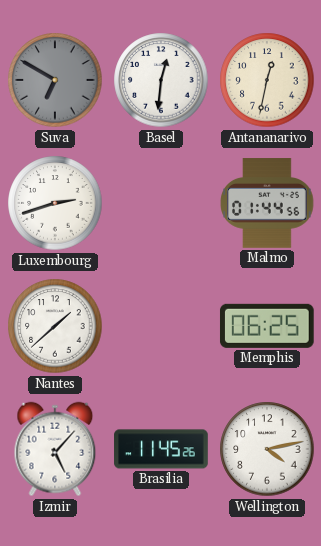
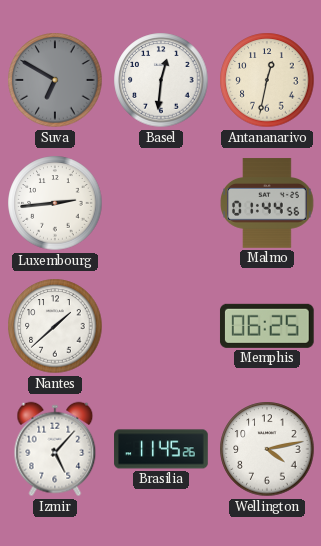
Luxembourg: 2:42 -> 2:44
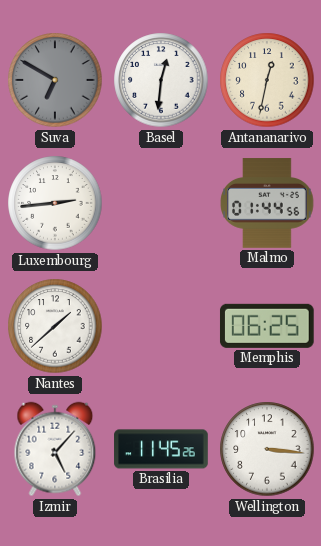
Wellington: 4:13 -> 3:16
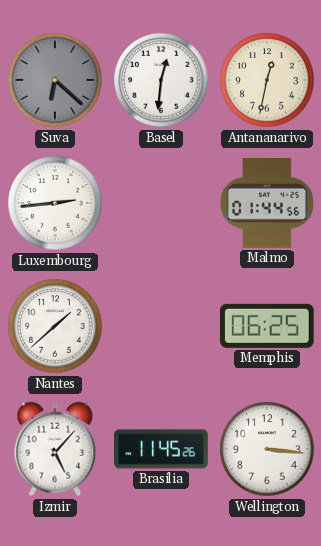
Suva: 6:50 -> 6:22
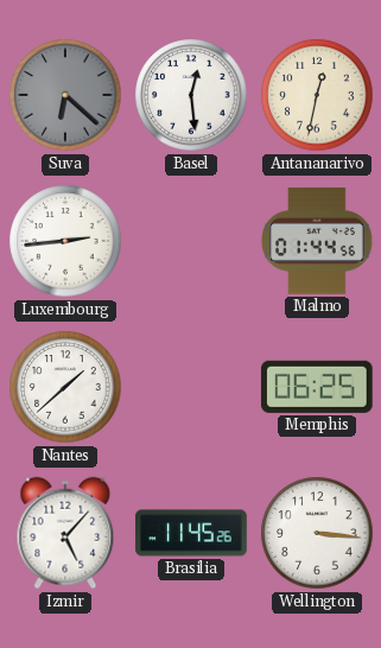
Basel: 12:31 -> 12:29
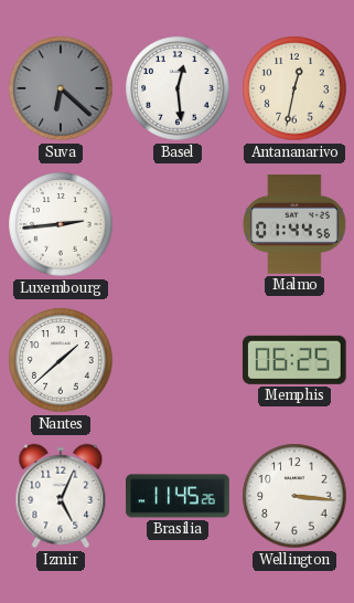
Izmir: 5:07 -> 5:04
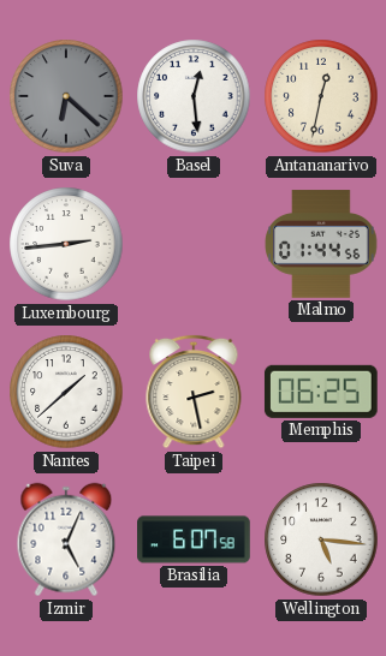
Taipei: none -> 2:28
Brasilia: 11:45 -> 6:07
Wellington: 3:16 -> 5:16
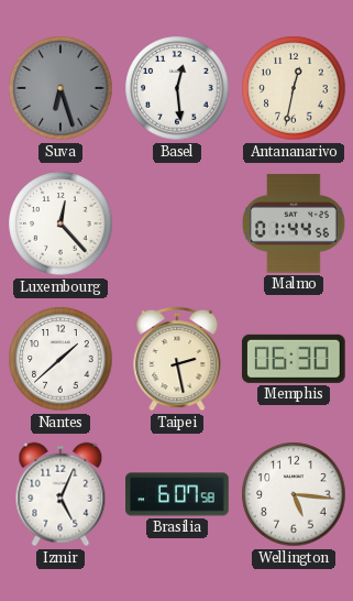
Suva: 6:22 -> 6:27
Luxembourg: 2:44 -> 12:23
Memphis: 06:25 -> 06:30
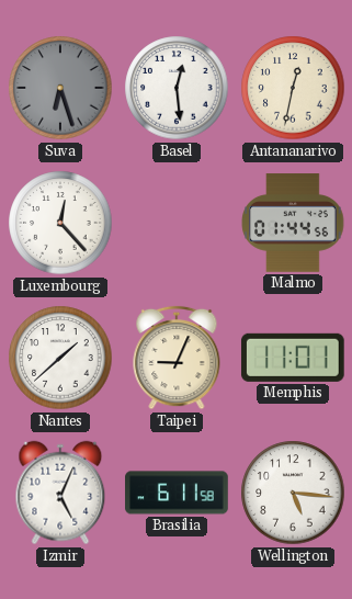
Taipei: 2:28 -> 9:04
Memphis: 06:30 -> 11:01
Brasilia: 6:07 -> 6:11
